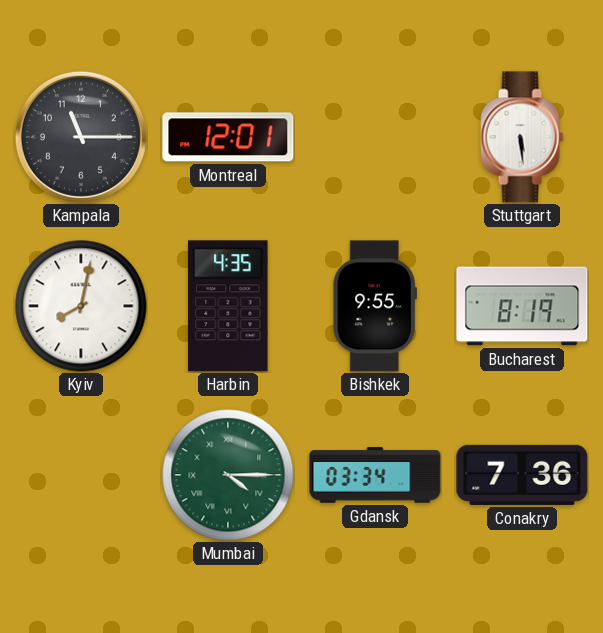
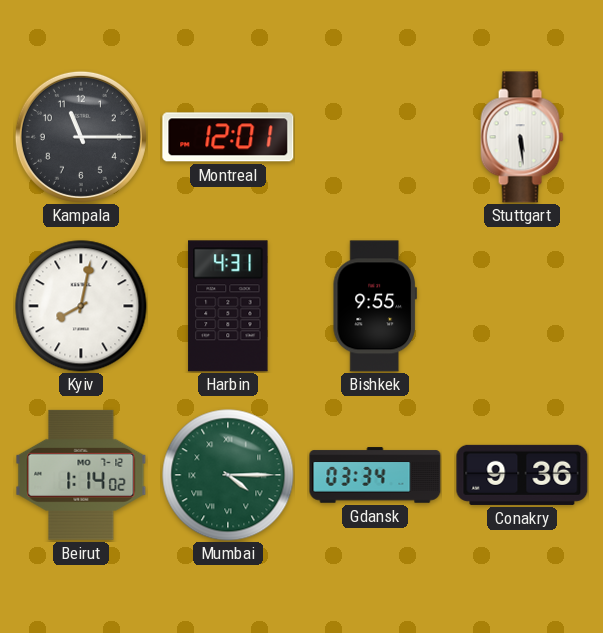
Harbin: 4:35 -> 4:31
Bucharest: 8:19 -> none
Beirut: none -> 1:14
Conakry: 7:36 -> 9:36
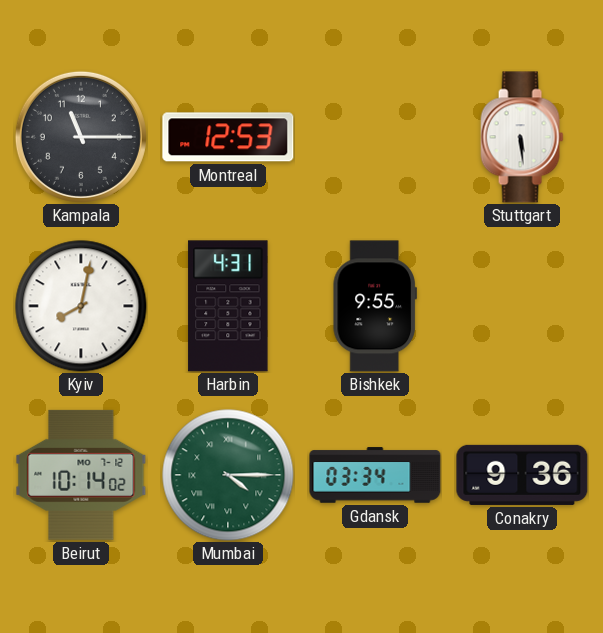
Montreal: 12:01 -> 12:53
Beirut: 1:14 -> 10:14
